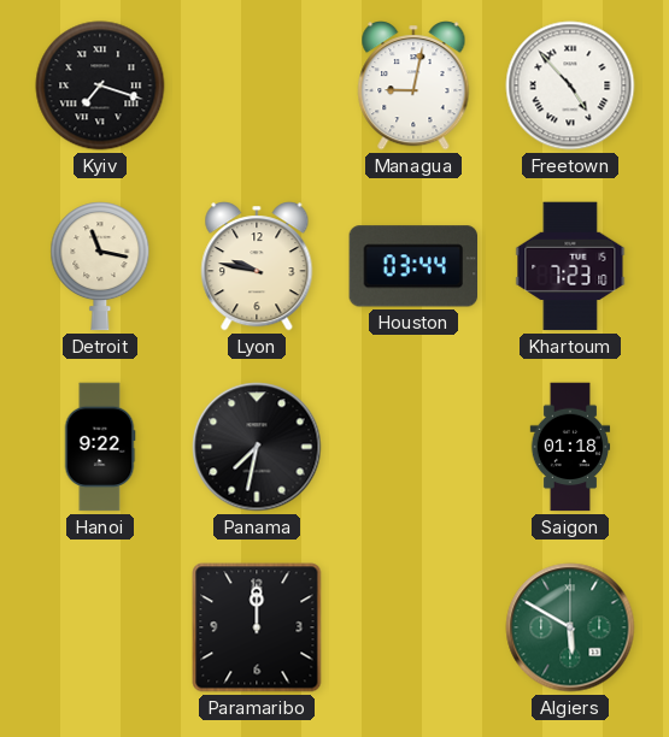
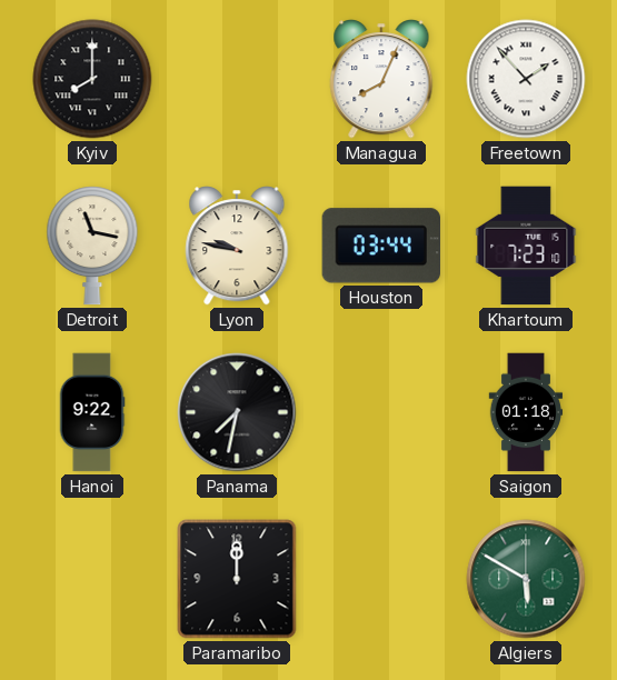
Kyiv: 7:18 -> 8:00
Managua: 9:02 -> 8:04
Freetown: 4:53 -> 1:53
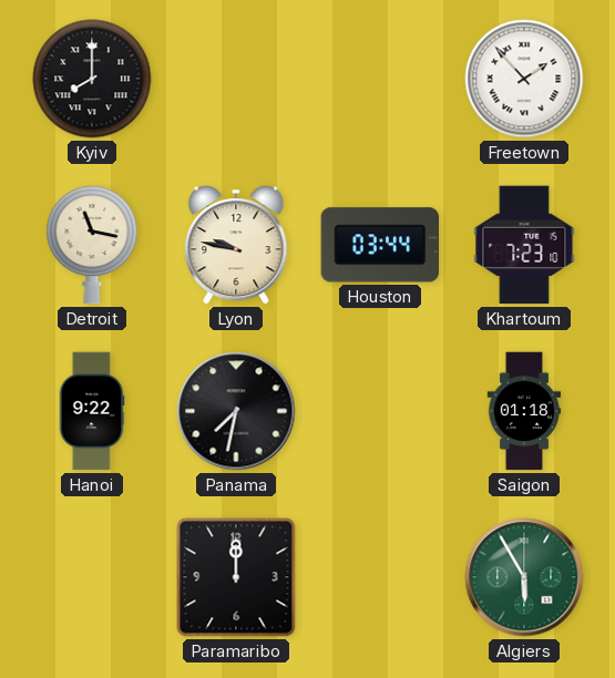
Managua: 8:04 -> none
Algiers: 5:50 -> 5:55
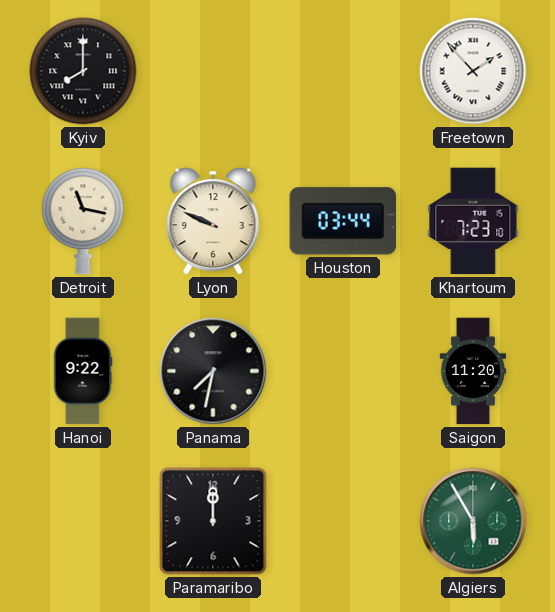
Lyon: 9:47 -> 9:49
Saigon: 01:18 -> 11:20
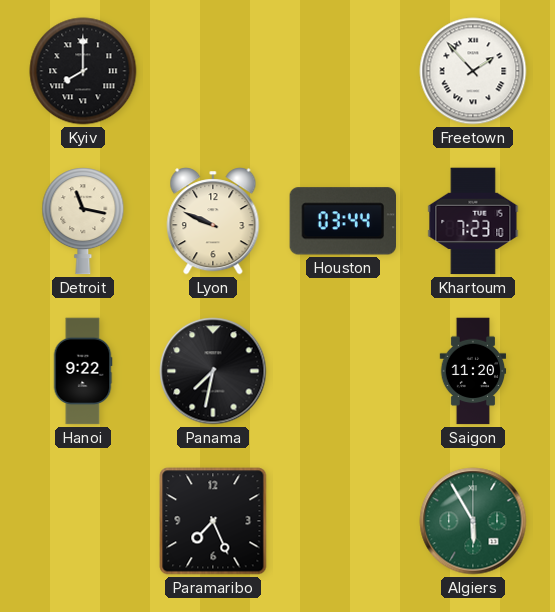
Paramaribo: 12:00 -> 7:26
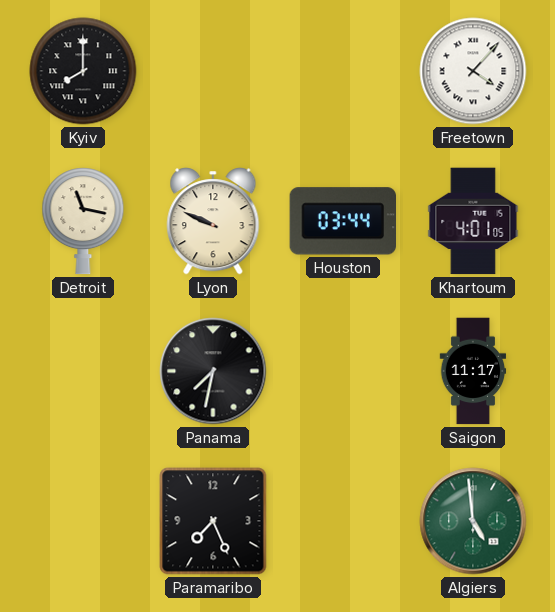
Freetown: 1:53 -> 4:07
Khartoum: 7:23 -> 4:01
Hanoi: 9:22 -> none
Saigon: 11:20 -> 11:17
Algiers: 5:55 -> 4:59
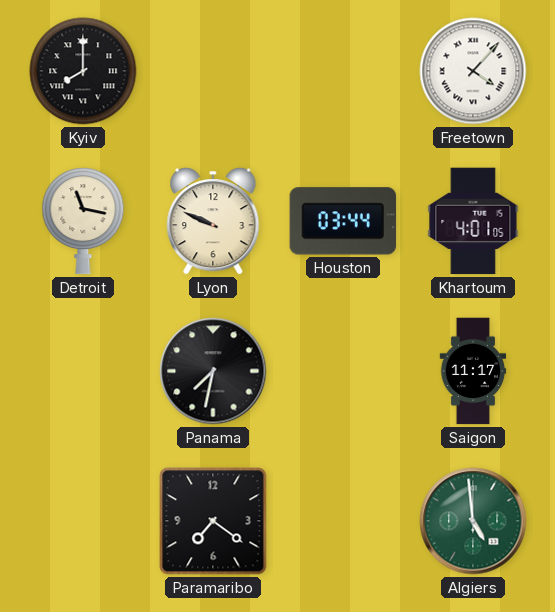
Paramaribo: 7:26 -> 7:21
